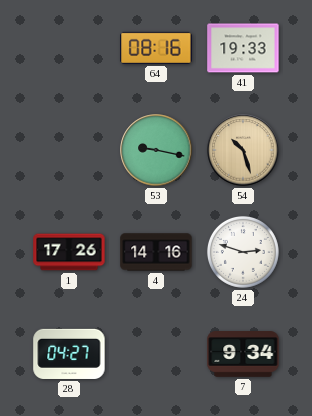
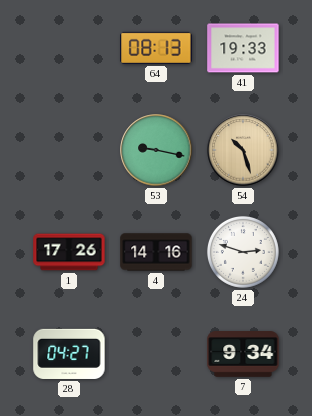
64: 08:16 -> 08:13
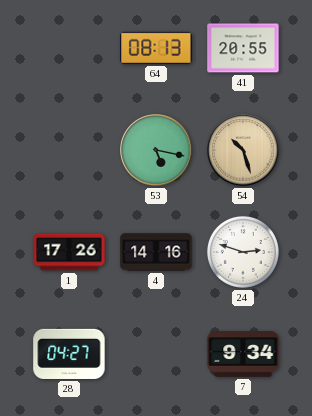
41: 19:33 -> 20:55
53: 9:17 -> 5:17
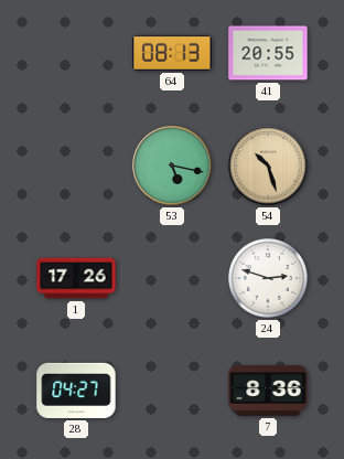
4: 14:16 -> none
7: 9:34 -> 8:36
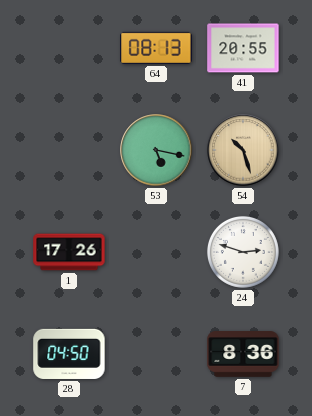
28: 04:27 -> 04:50
